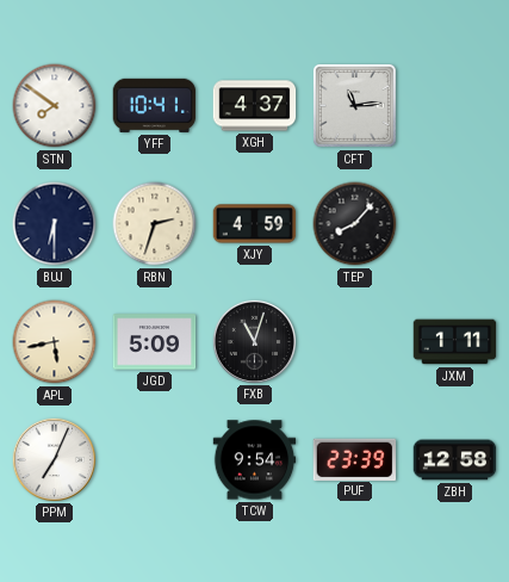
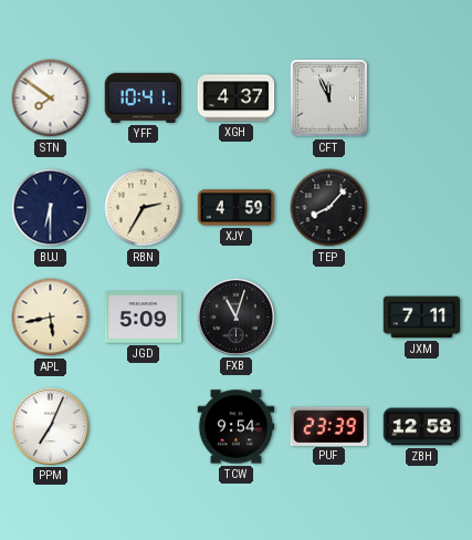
CFT: 11:14 -> 11:56
RBN: 2:33 -> 2:35
JXM: 1:11 -> 7:11
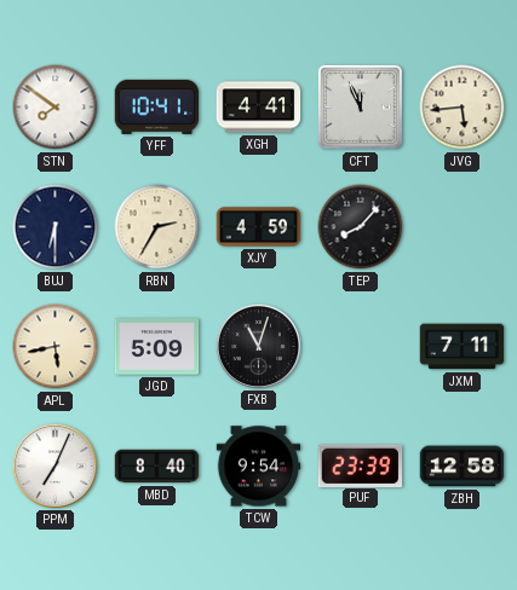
XGH: 4:37 -> 4:41
JVG: none -> 5:44
MBD: none -> 8:40
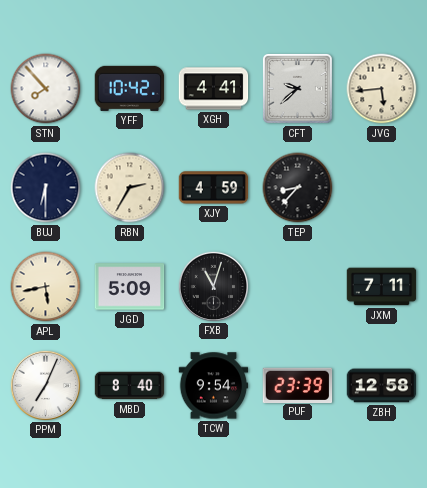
STN: 7:51 -> 7:53
YFF: 10:41 -> 10:42
CFT: 11:56 -> 9:38
TEP: 8:07 -> 8:37
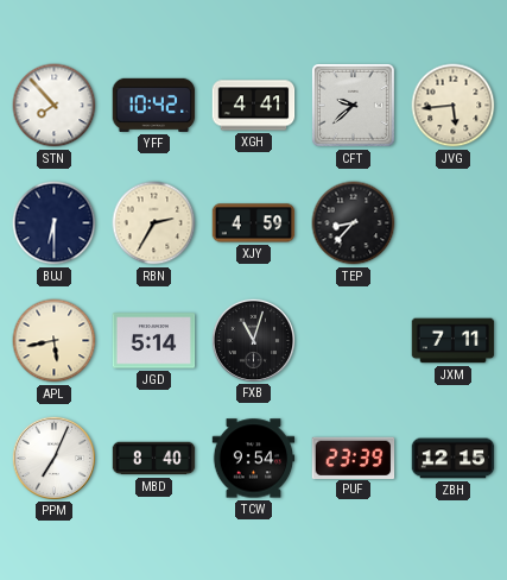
JGD: 5:09 -> 5:14
ZBH: 12:58 -> 12:15
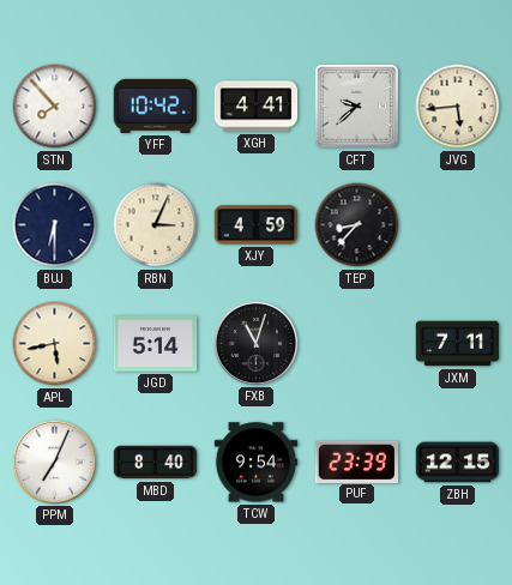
RBN: 2:35 -> 3:04
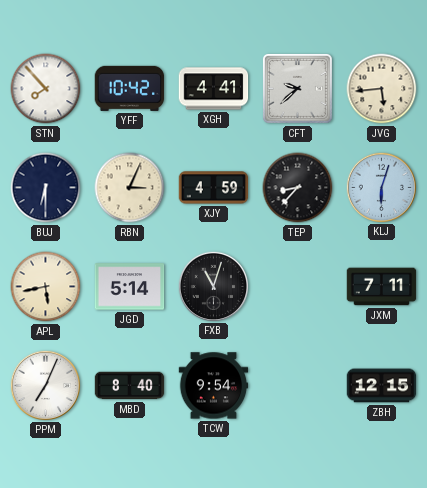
KLJ: none -> 6:03
PUF: 23:39 -> none
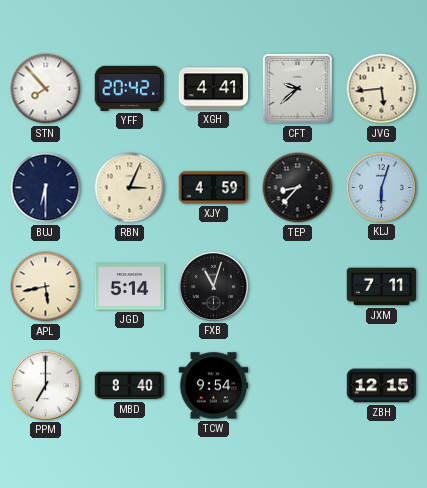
YFF: 10:42 -> 20:42
PPM: 7:04 -> 7:00
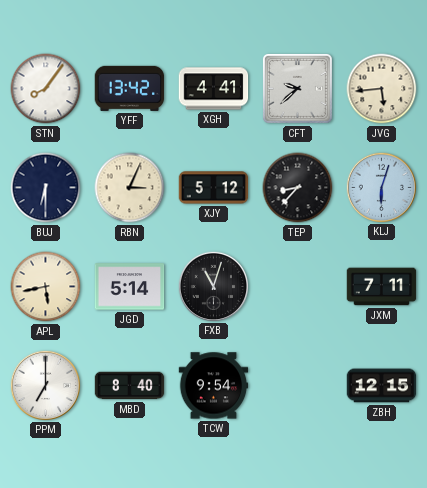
STN: 7:53 -> 8:06
YFF: 20:42 -> 13:42
XJY: 4:59 -> 5:12
